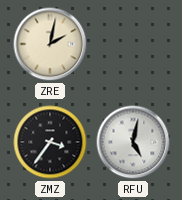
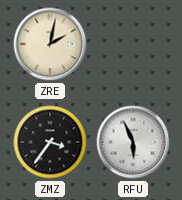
RFU: 5:02 -> 5:56
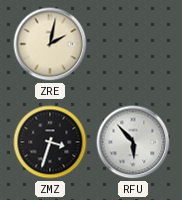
ZMZ: 3:36 -> 3:33
RFU: 5:56 -> 5:53
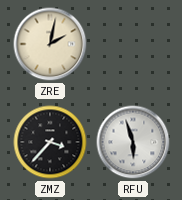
ZMZ: 3:33 -> 3:37
RFU: 5:53 -> 5:57
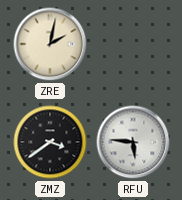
ZMZ: 3:37 -> 3:39
RFU: 5:57 -> 5:46
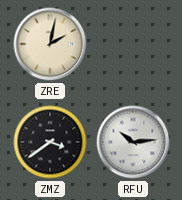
RFU: 5:46 -> 10:14
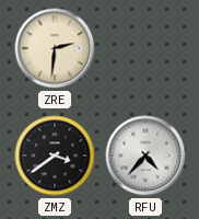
ZRE: 2:02 -> 2:31
RFU: 10:14 -> 4:37
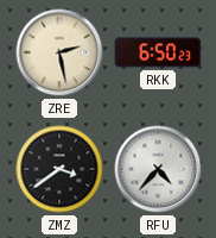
ZRE: 2:31 -> 2:28
RKK: none -> 6:50
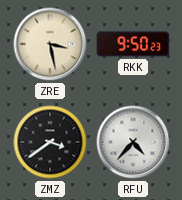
ZRE: 2:28 -> 3:28
RKK: 6:50 -> 9:50
